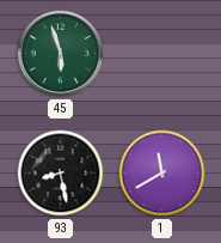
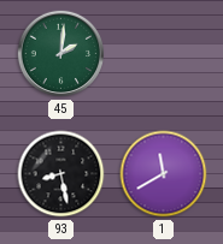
45: 5:57 -> 2:01
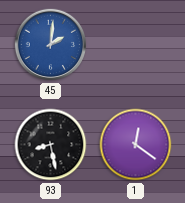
45 dial: green -> blue
1: 11:40 -> 12:21
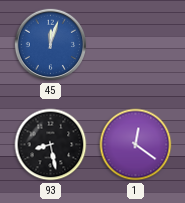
45: 2:01 -> 12:03
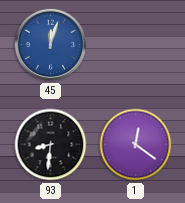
93: 8:28 -> 8:31
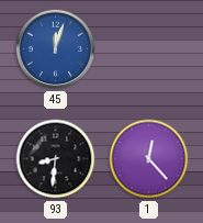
1: 12:21 -> 12:23
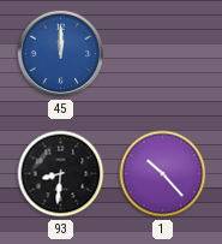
45: 12:03 -> 12:00
1: 12:23 -> 10:23
